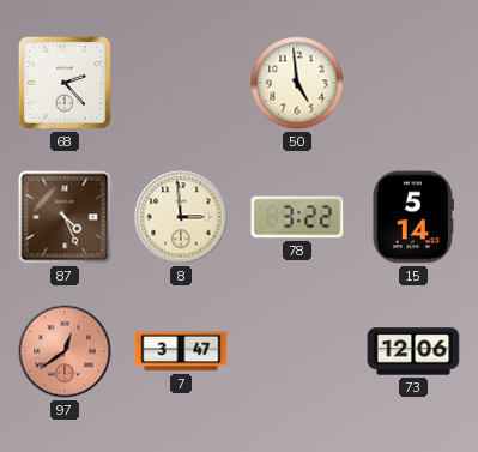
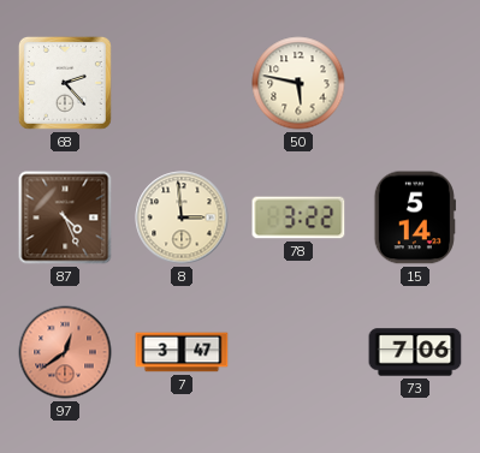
50: 4:59 -> 5:47
73: 12:06 -> 7:06
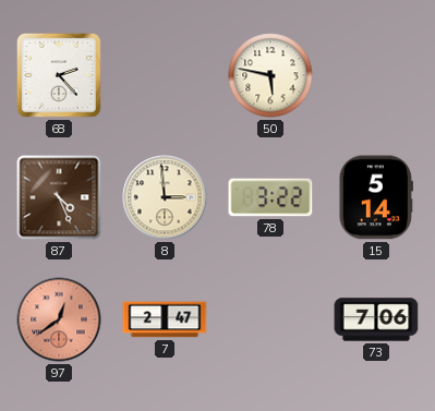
7: 3:47 -> 2:47
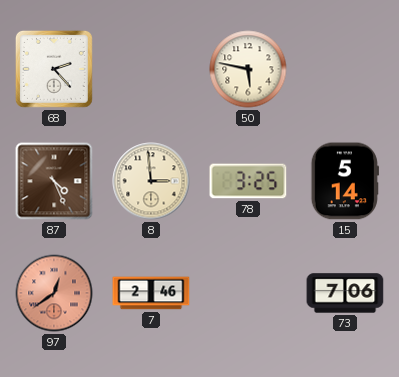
78: 3:22 -> 3:25
7: 2:47 -> 2:46
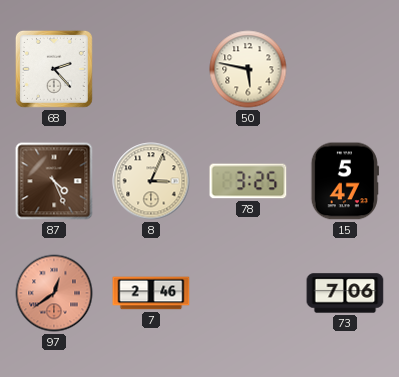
8: 2:59 -> 3:04
15: 5:14 -> 5:47
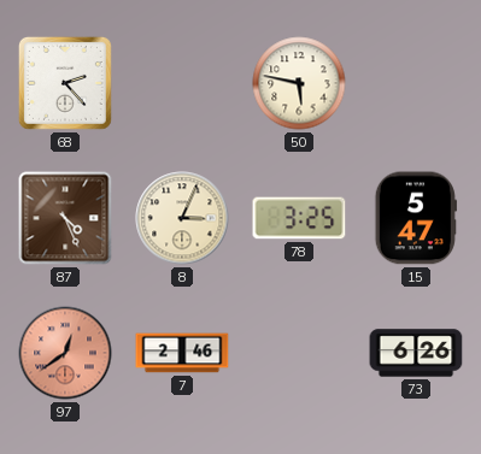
73: 7:06 -> 6:26
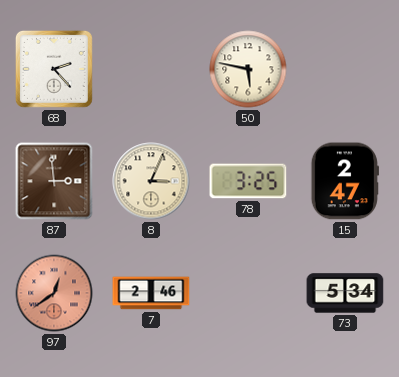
87: 4:26 -> 2:59
15: 5:47 -> 2:47
73: 6:26 -> 5:34
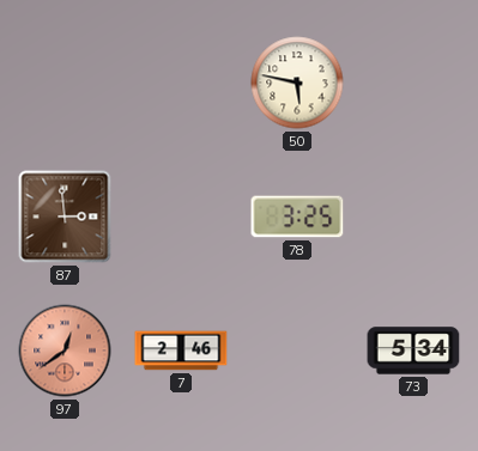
68: 2:23 -> none
8: 3:04 -> none
15: 2:47 -> none
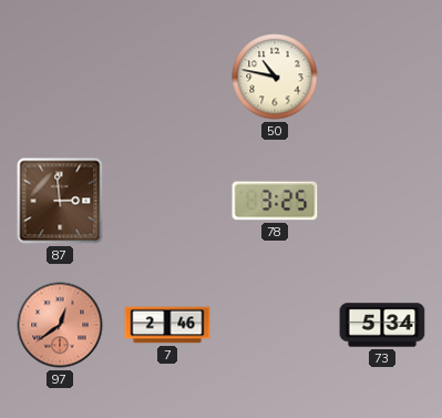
50: 5:47 -> 10:47
